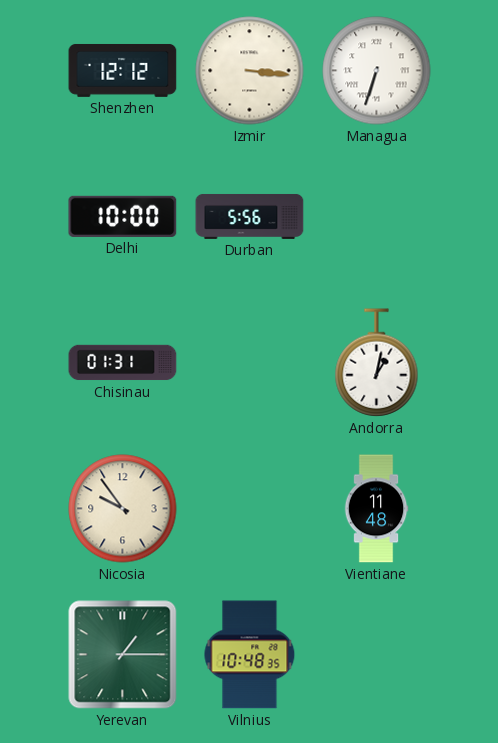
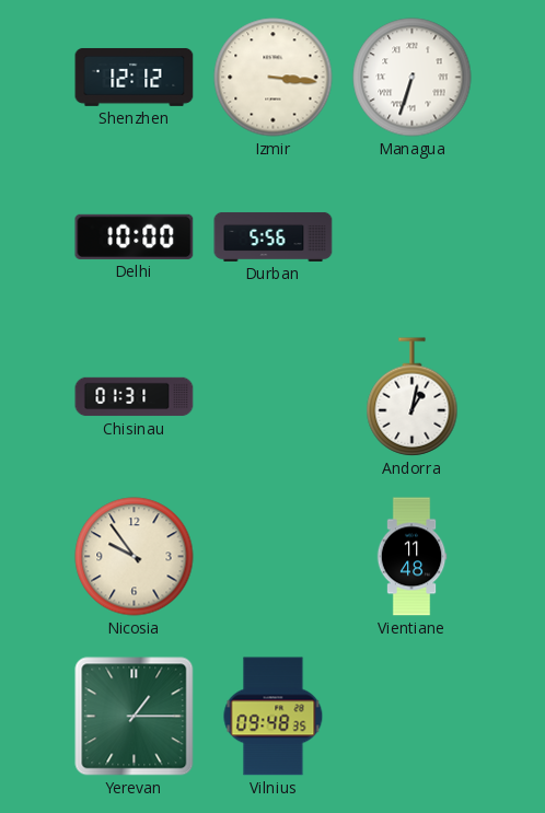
Vilnius: 10:48 -> 09:48
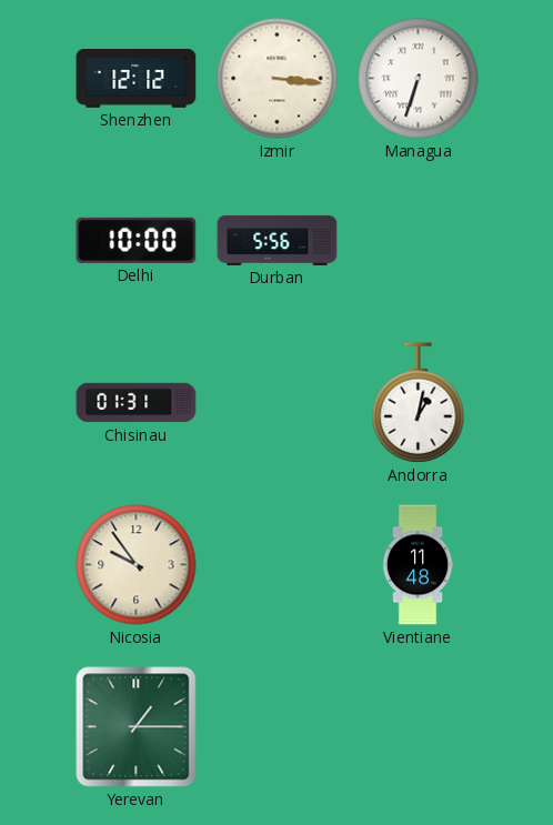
Vilnius: 09:48 -> none
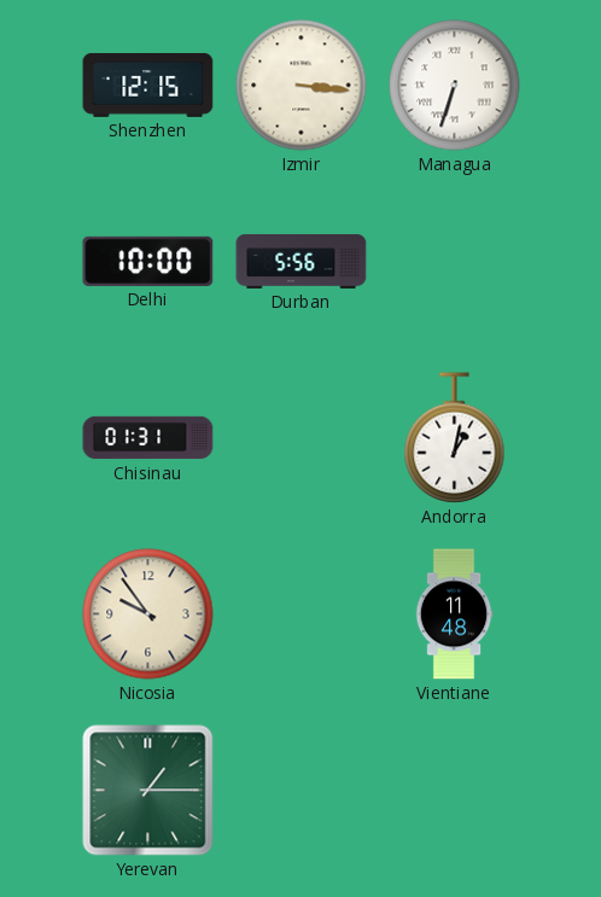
Shenzhen: 12:12 -> 12:15
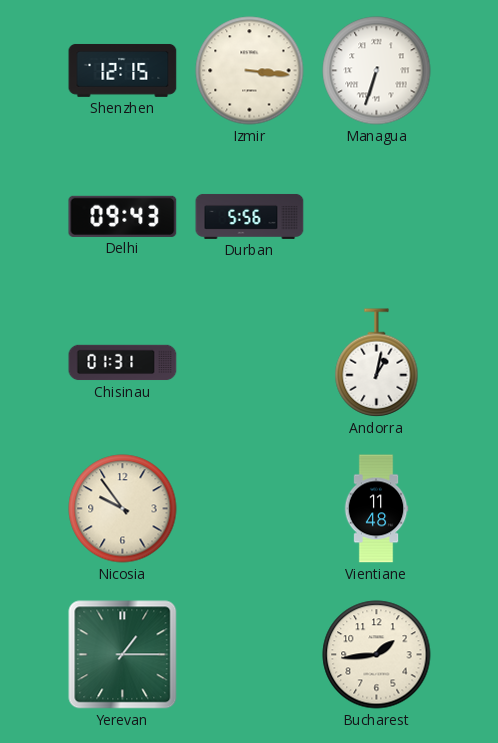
Delhi: 10:00 -> 09:43
Bucharest: none -> 1:44
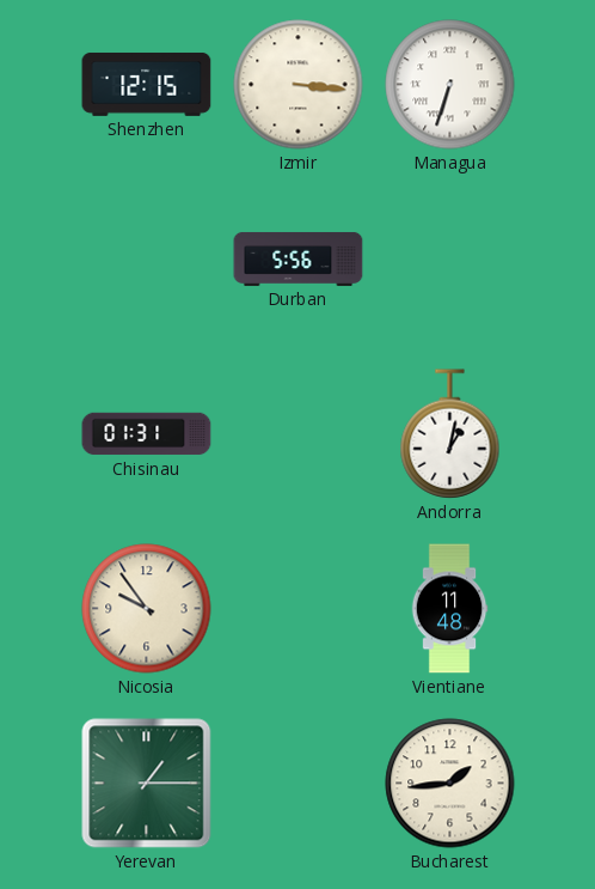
Delhi: 09:43 -> none
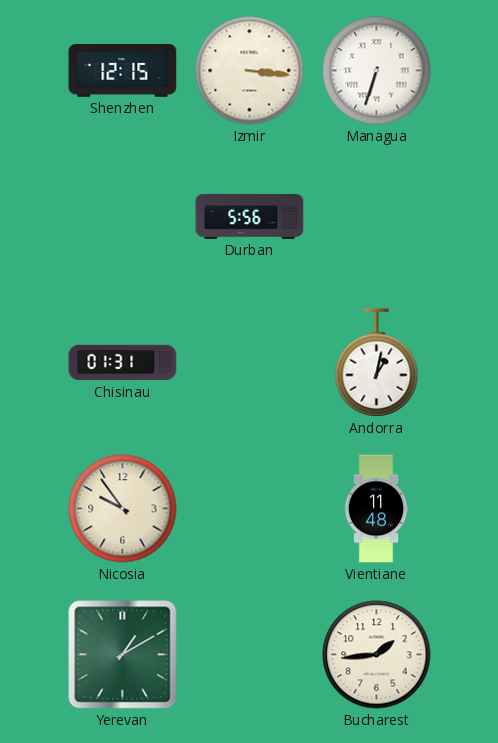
Yerevan: 1:15 -> 1:10
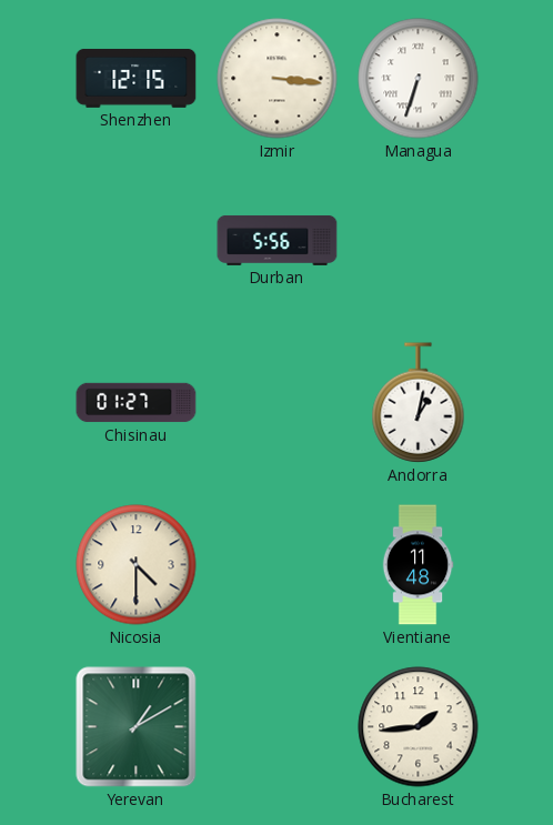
Chisinau: 01:31 -> 01:27
Nicosia: 9:54 -> 4:30
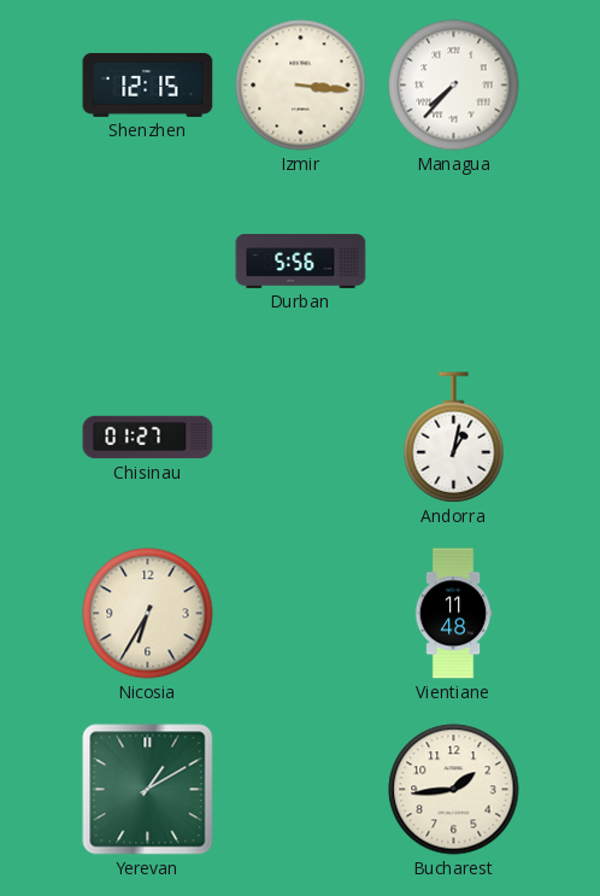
Managua: 6:33 -> 7:37
Nicosia: 4:30 -> 6:35
